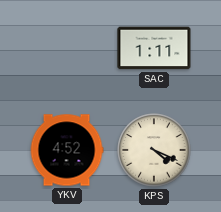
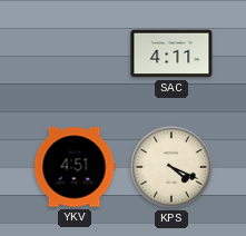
SAC: 1:11 -> 4:11
YKV: 4:52 -> 4:51
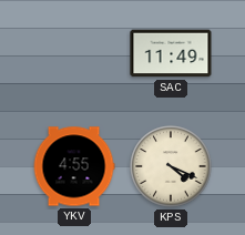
SAC: 4:11 -> 11:49
YKV: 4:51 -> 4:55
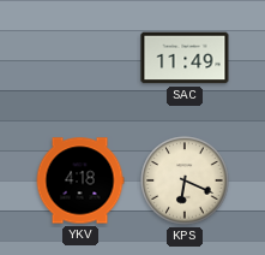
YKV: 4:55 -> 4:18
KPS: 4:19 -> 6:19
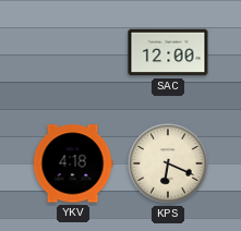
SAC: 11:49 -> 12:00
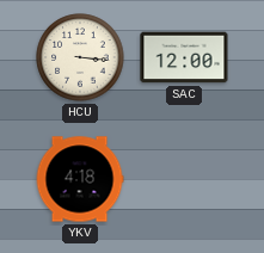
HCU: none -> 3:16
KPS: 6:19 -> none
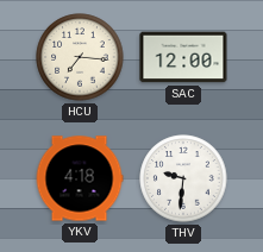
HCU: 3:16 -> 7:16
THV: none -> 9:31
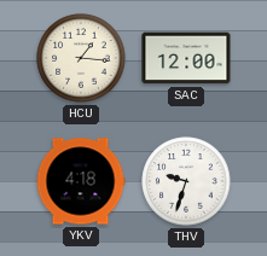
HCU: 7:16 -> 1:16
THV: 9:31 -> 9:33
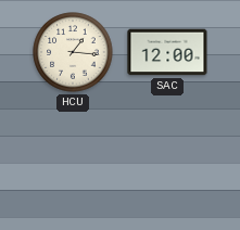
YKV: 4:18 -> none
THV: 9:33 -> none
